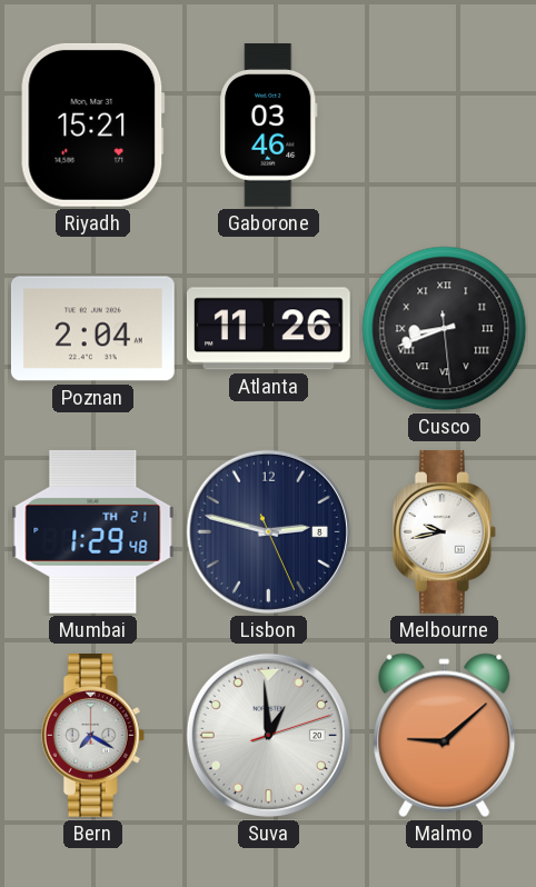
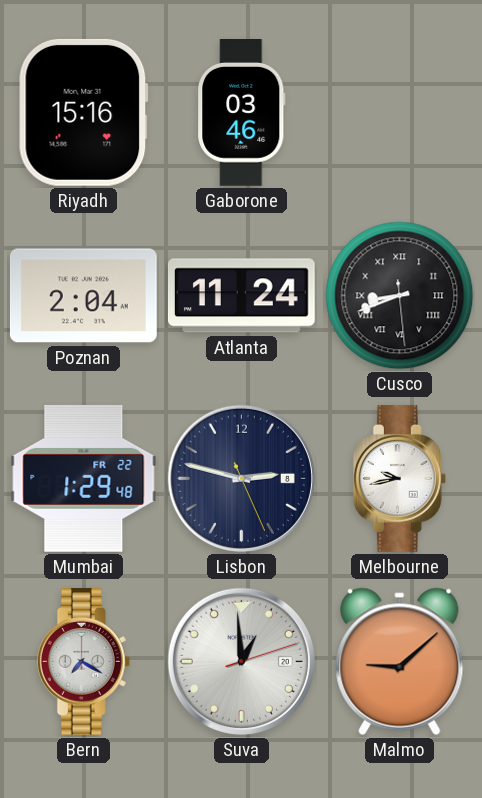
Riyadh: 15:21 -> 15:16
Atlanta: 11:26 -> 11:24
Mumbai date: TH 21 -> FR 22
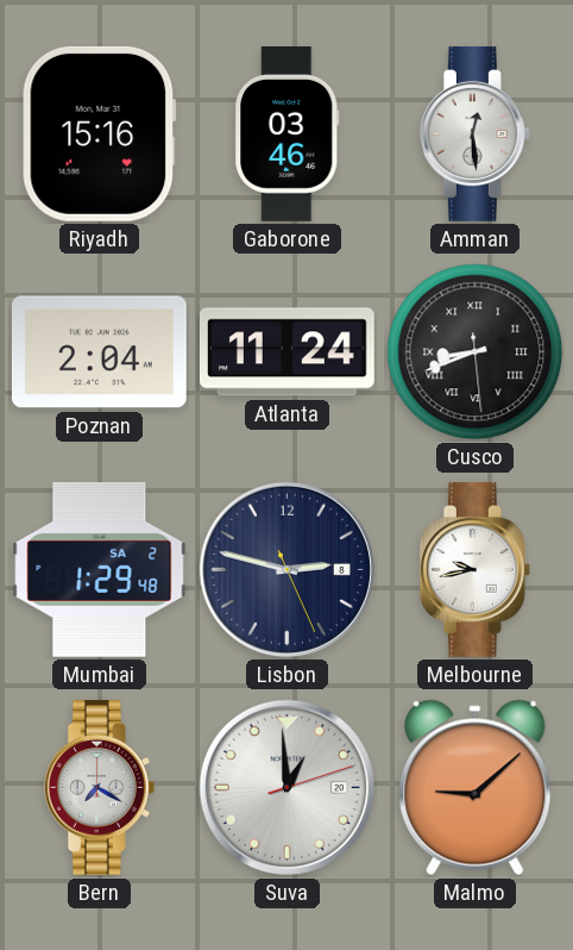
Amman: none -> 12:29
Mumbai date: FR 22 -> SA 2
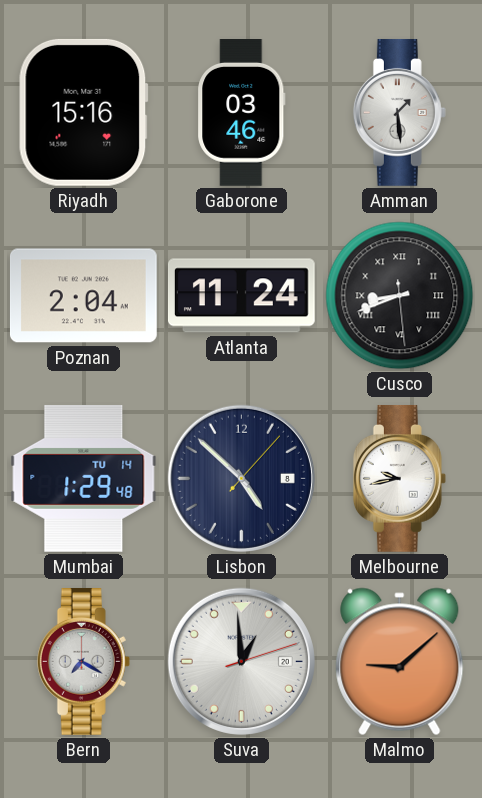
Amman: 12:29 -> 1:29
Mumbai date: SA 2 -> TU 14
Lisbon: 2:47 -> 4:52
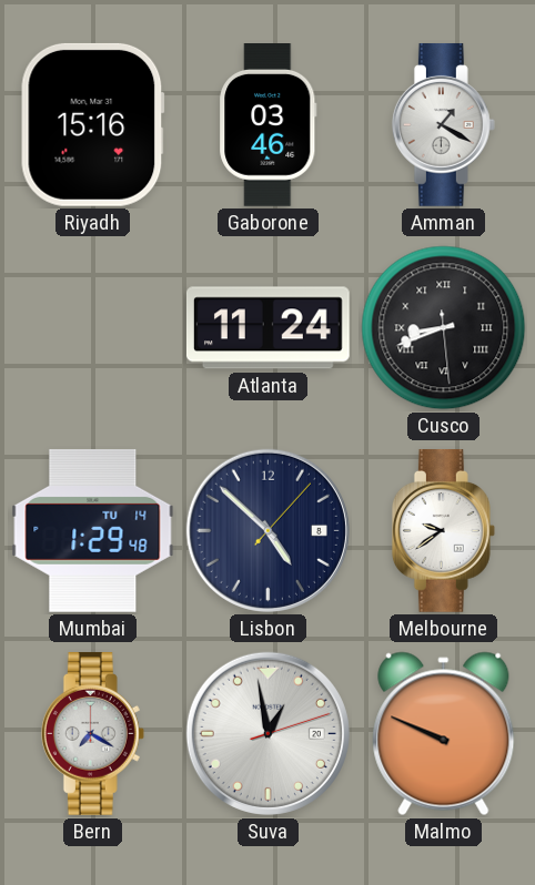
Amman: 1:29 -> 1:20
Poznan: 2:04 -> none
Melbourne: 9:43 -> 9:39
Suva: 12:59 -> 12:58
Malmo: 9:08 -> 9:49
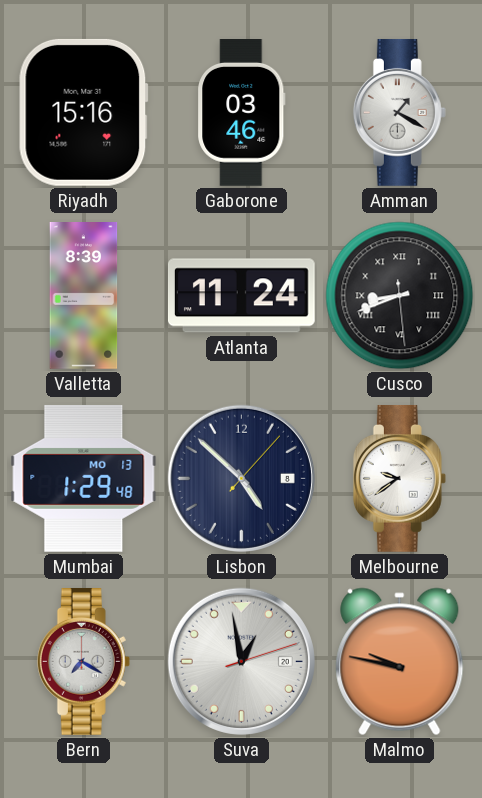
Valletta: none -> 8:39
Mumbai date: TU 14 -> MO 13
Malmo: 9:49 -> 9:47
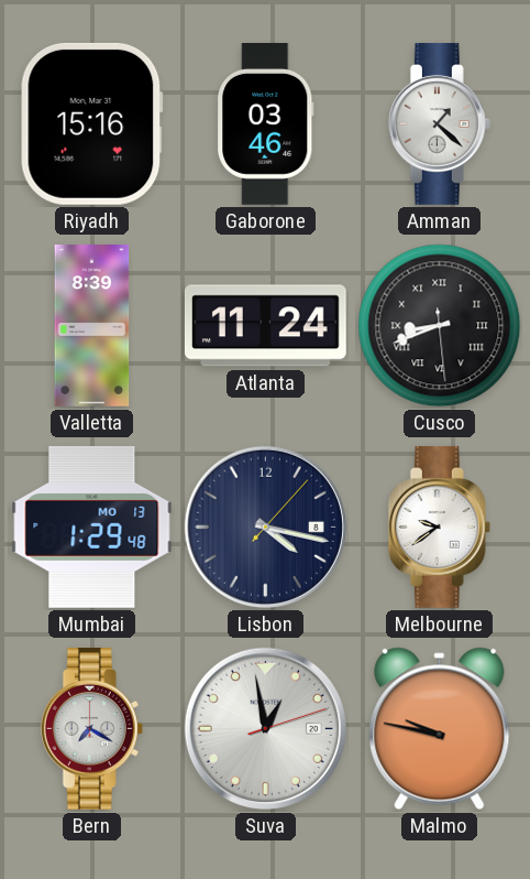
Amman: 1:20 -> 1:22
Lisbon: 4:52 -> 4:17
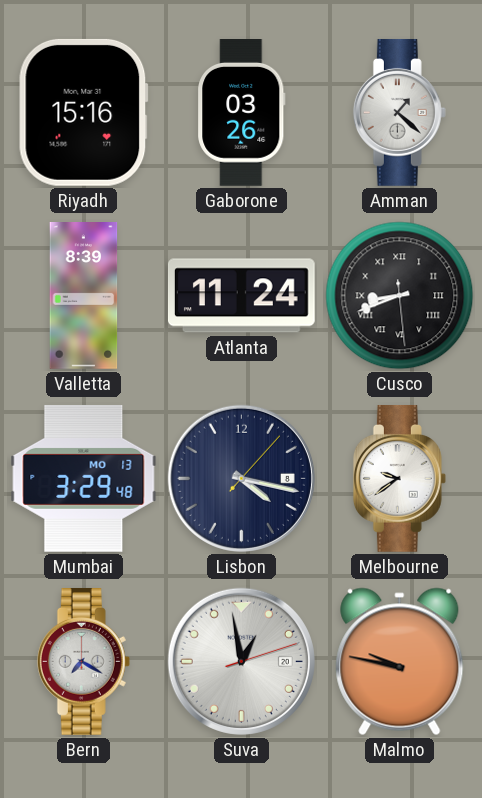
Gaborone: 03:46 -> 03:26
Mumbai: 1:29 -> 3:29
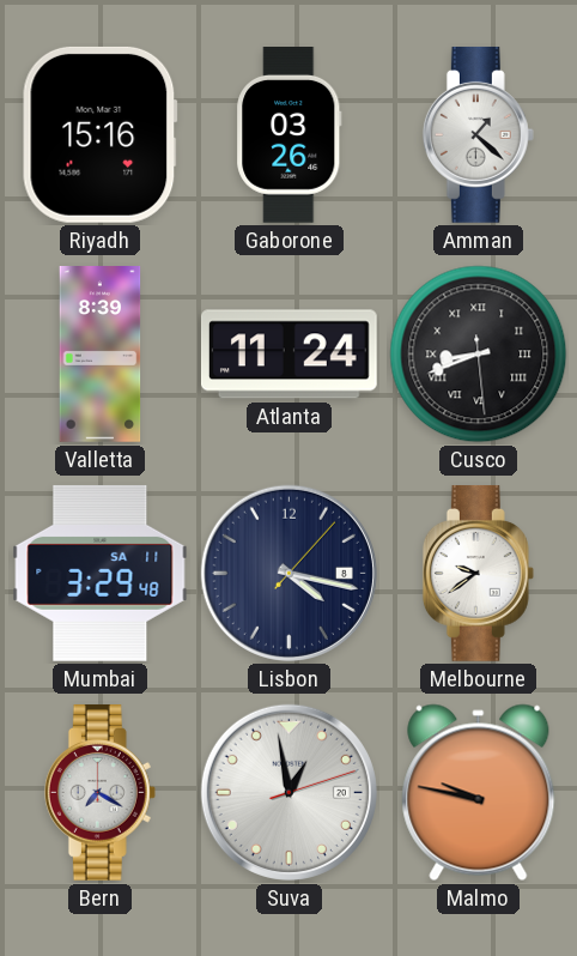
Mumbai date: MO 13 -> SA 11
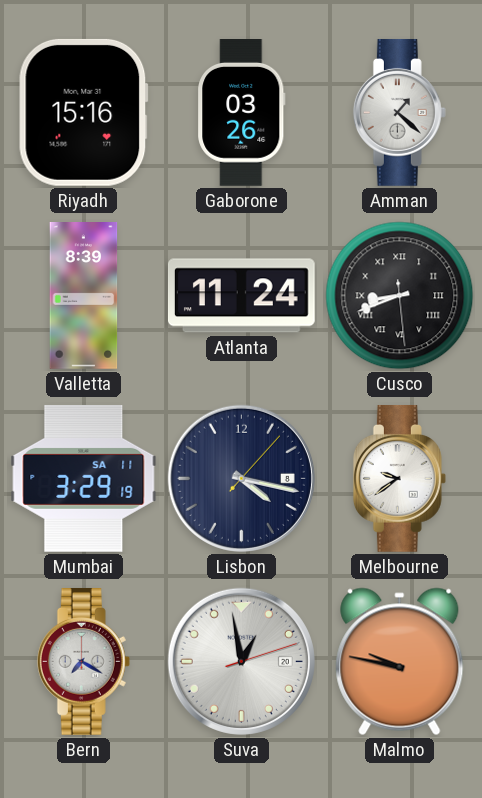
Mumbai: 3:29:48 -> 3:29:19
